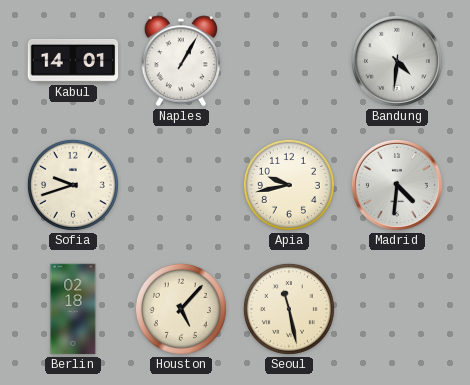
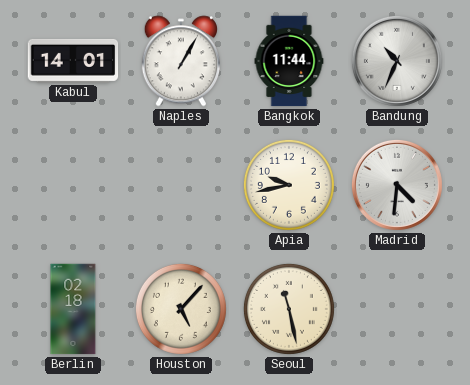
Bangkok: none -> 11:44
Bandung: 4:31 -> 10:34
Sofia: 9:42 -> none
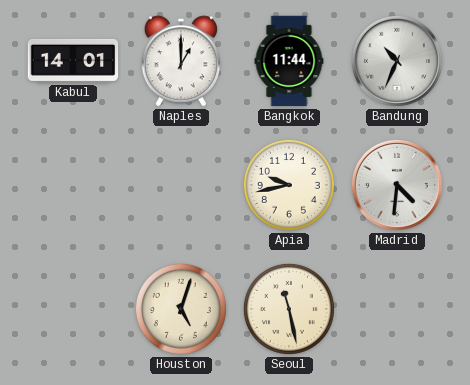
Naples: 1:05 -> 1:00
Berlin: 02:18 -> none
Houston: 5:07 -> 5:03
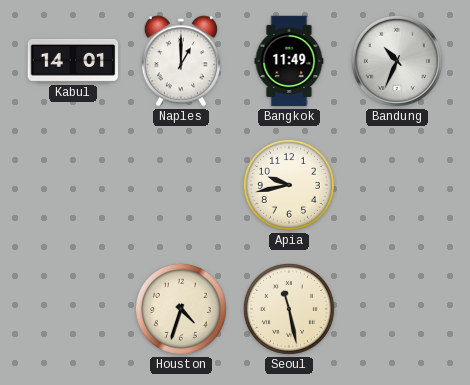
Bangkok: 11:44 -> 11:49
Madrid: 4:31 -> none
Houston: 5:03 -> 4:33
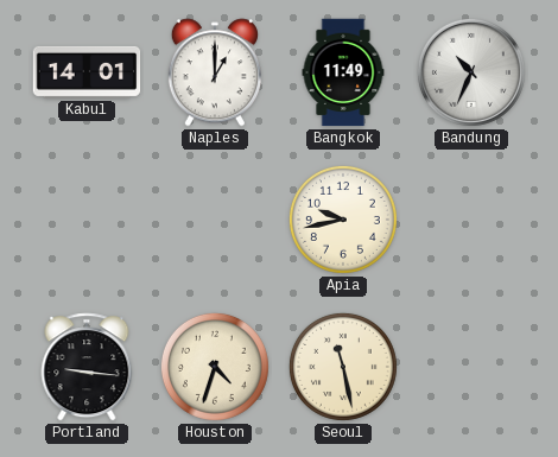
Portland: none -> 9:16
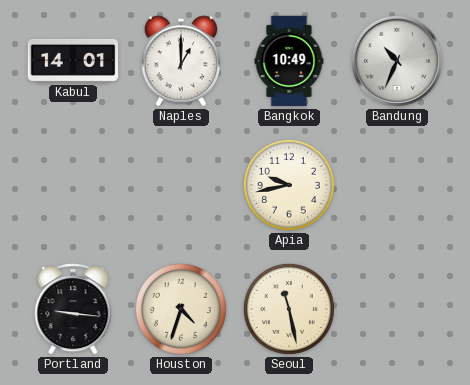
Bangkok: 11:49 -> 10:49
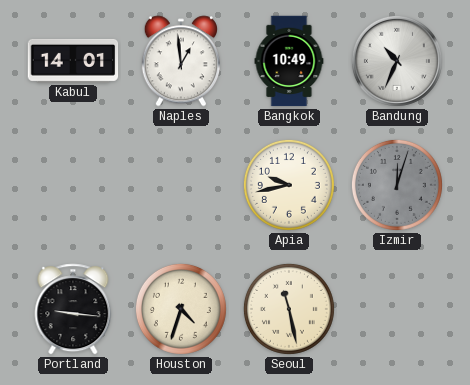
Naples: 1:00 -> 12:59
Izmir: none -> 12:03
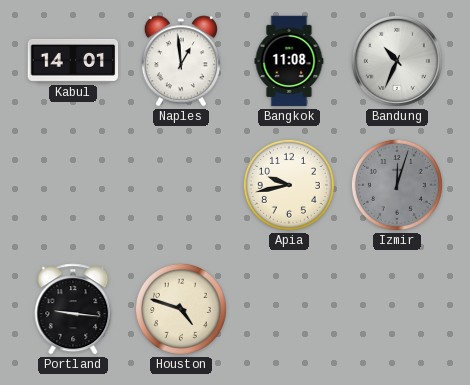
Bangkok: 10:49 -> 11:08
Houston: 4:33 -> 4:48
Seoul: 11:28 -> none
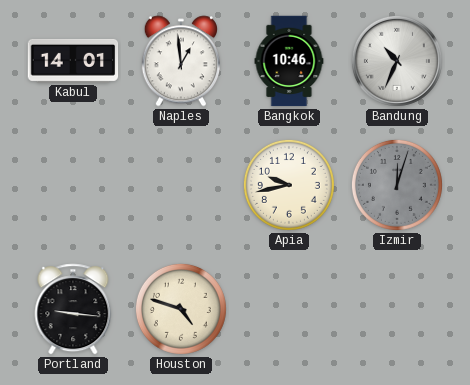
Bangkok: 11:08 -> 10:46
